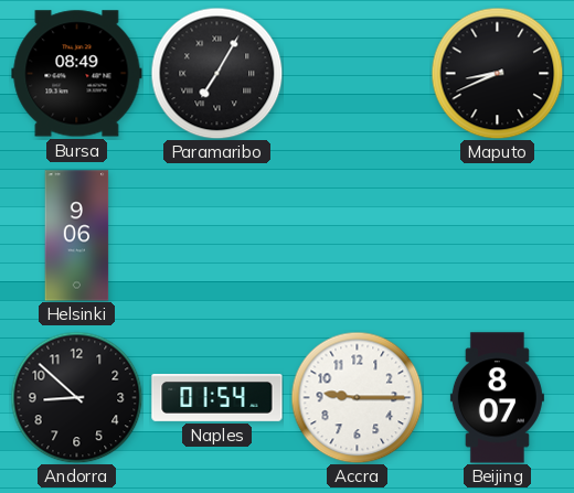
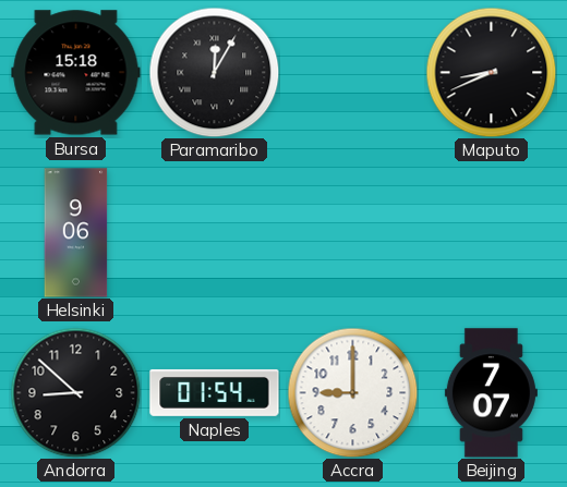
Bursa: 08:49 -> 15:18
Paramaribo: 7:05 -> 12:05
Accra: 9:15 -> 9:00
Beijing: 8:07 -> 7:07
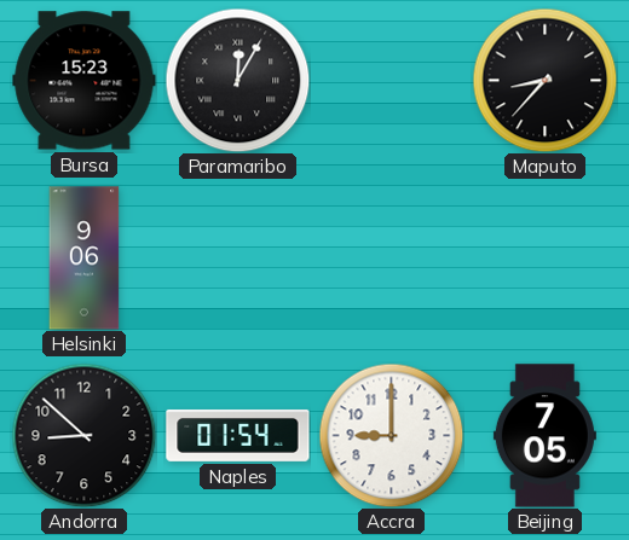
Bursa: 15:18 -> 15:23
Maputo: 8:41 -> 8:37
Beijing: 7:07 -> 7:05
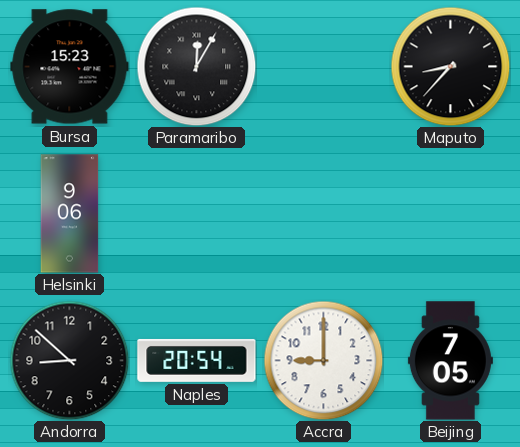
Naples: 01:54 -> 20:54
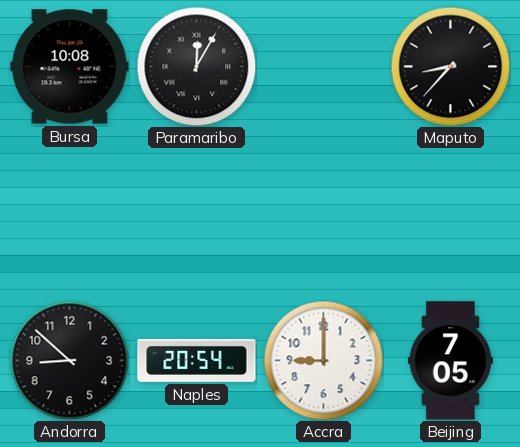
Bursa: 15:23 -> 10:08
Helsinki: 9:06 -> none
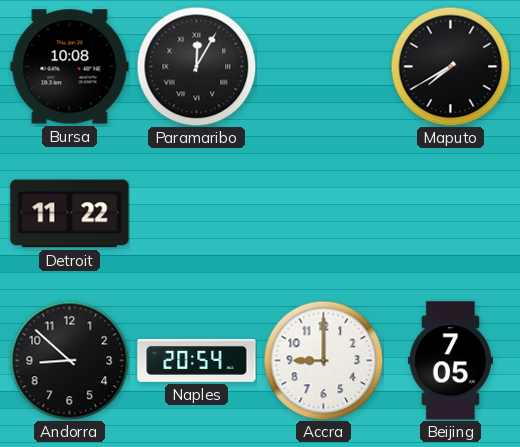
Maputo: 8:37 -> 7:40
Detroit: none -> 11:22
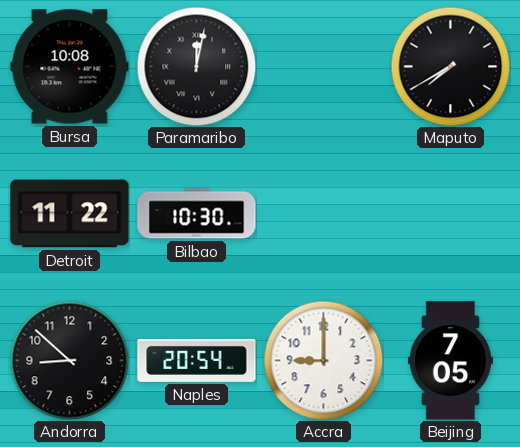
Paramaribo: 12:05 -> 12:02
Bilbao: none -> 10:30
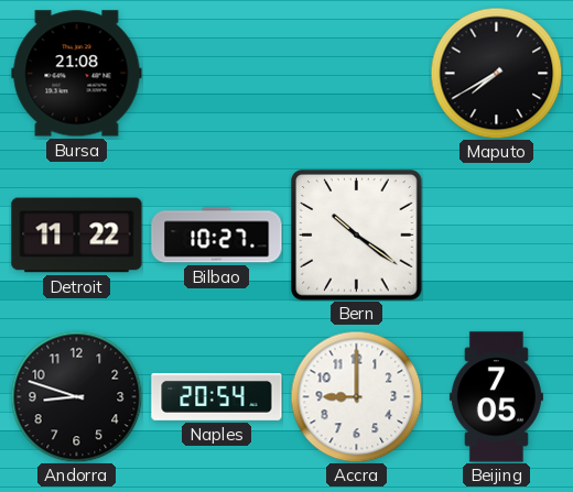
Bursa: 10:08 -> 21:08
Paramaribo: 12:02 -> none
Bilbao: 10:30 -> 10:27
Bern: none -> 10:21
Andorra: 8:52 -> 8:48
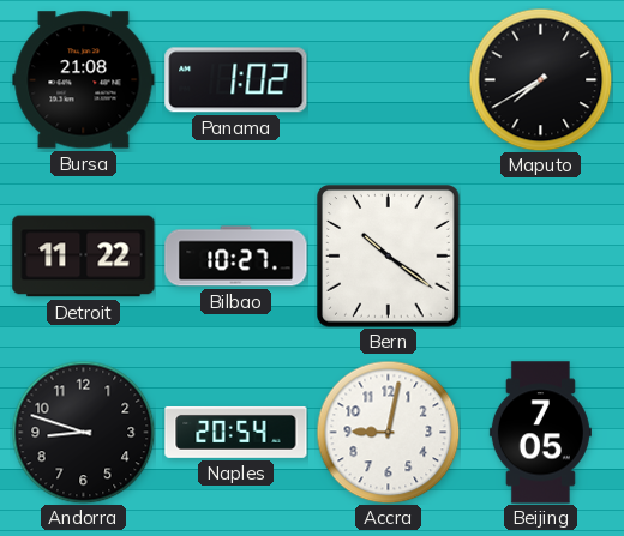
Panama: none -> 1:02
Accra: 9:00 -> 9:02
